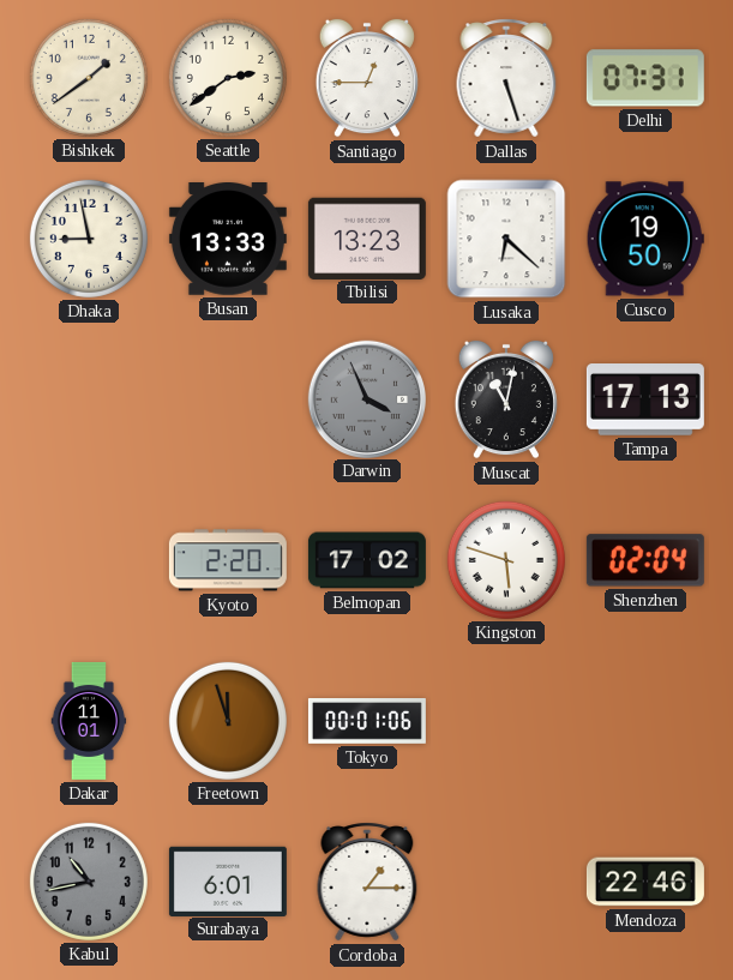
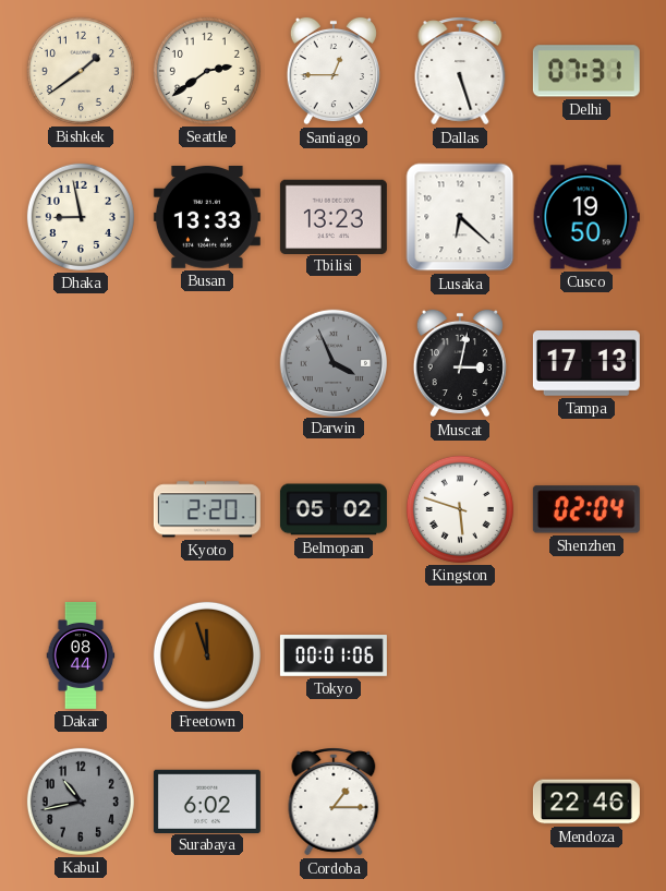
Muscat: 11:02 -> 3:02
Belmopan: 17:02 -> 05:02
Dakar: 11:01 -> 08:44
Surabaya: 6:01 -> 6:02
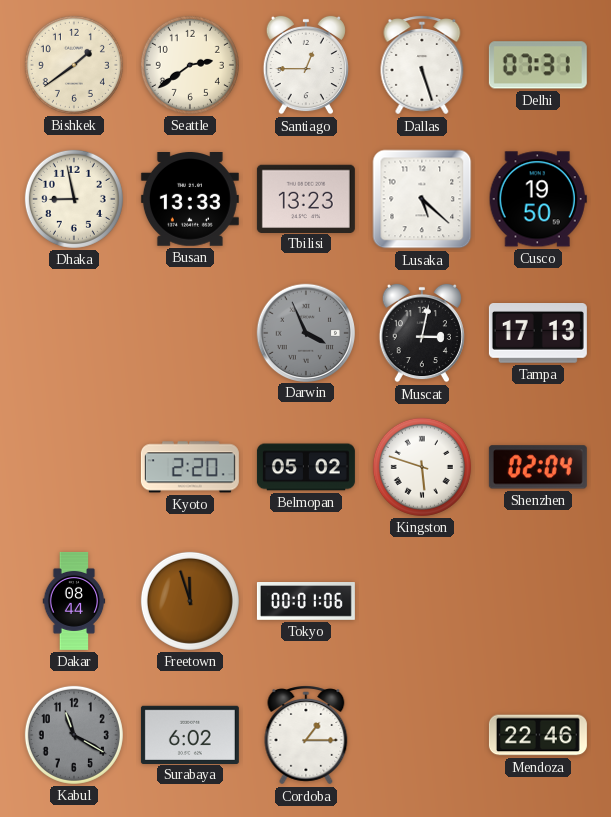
Lusaka: 6:22 -> 5:22
Kabul: 10:43 -> 11:20
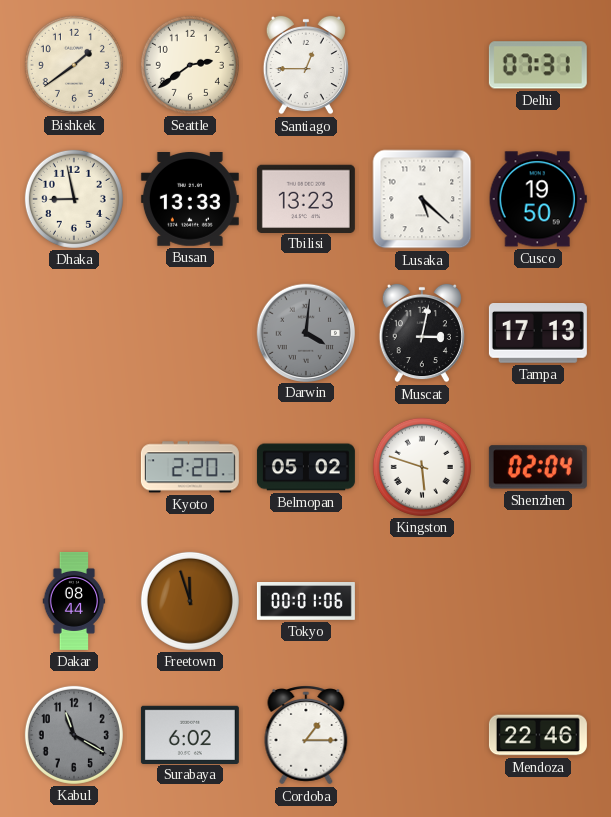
Dallas: 5:27 -> none
Darwin: 3:56 -> 4:01
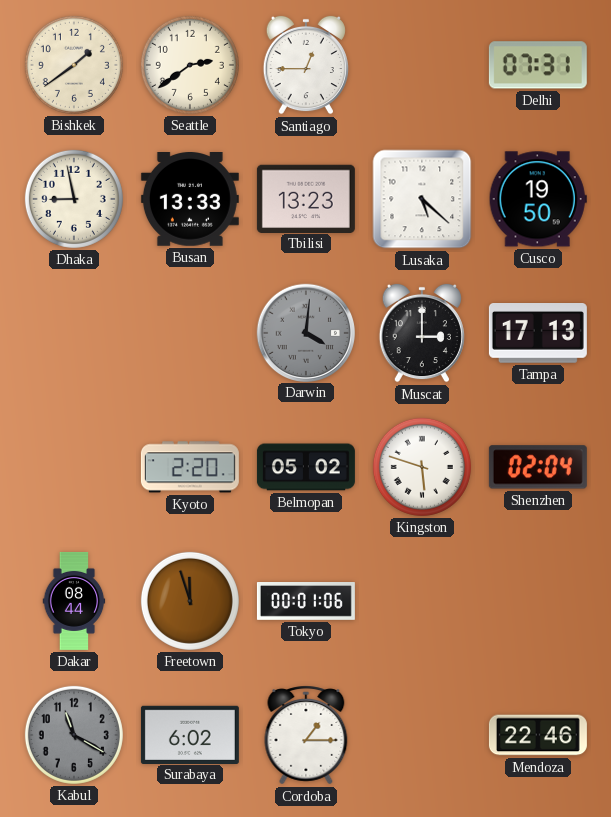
Muscat: 3:02 -> 3:00
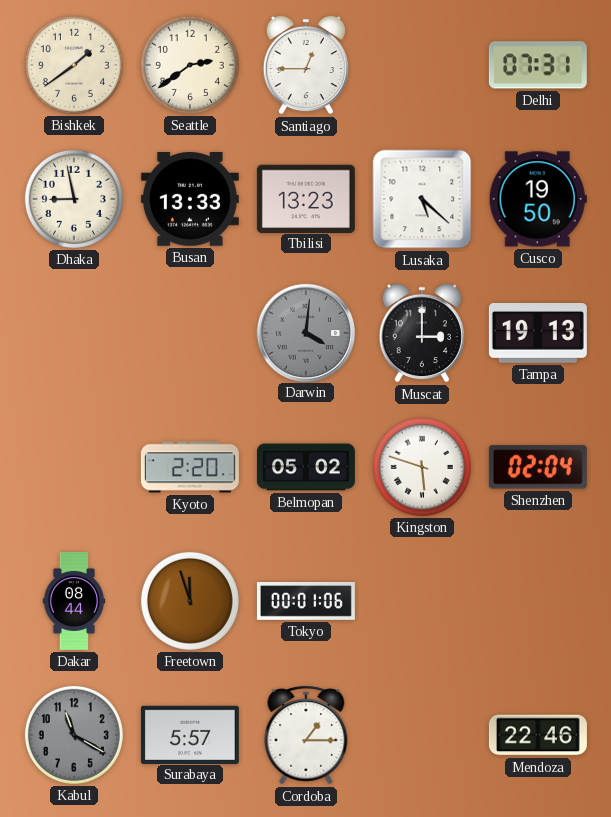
Tampa: 17:13 -> 19:13
Surabaya: 6:02 -> 5:57
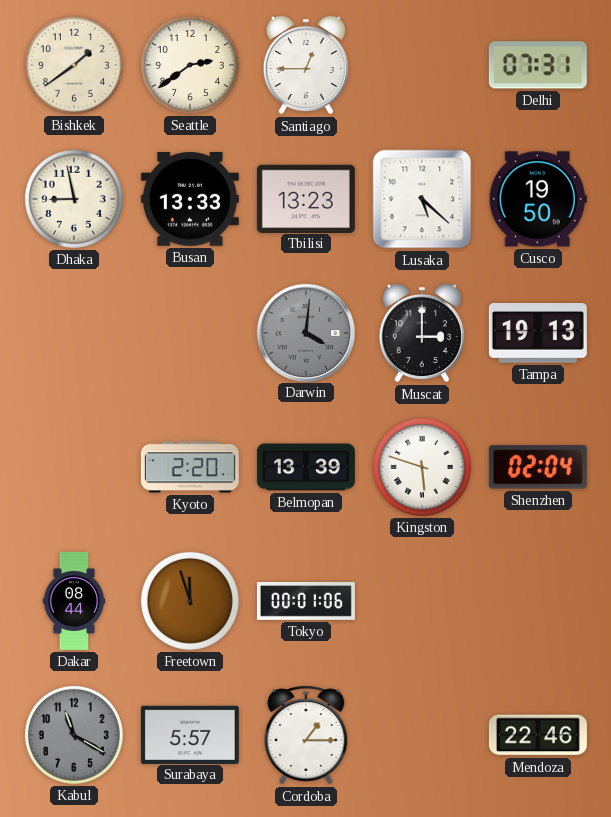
Belmopan: 05:02 -> 13:39
